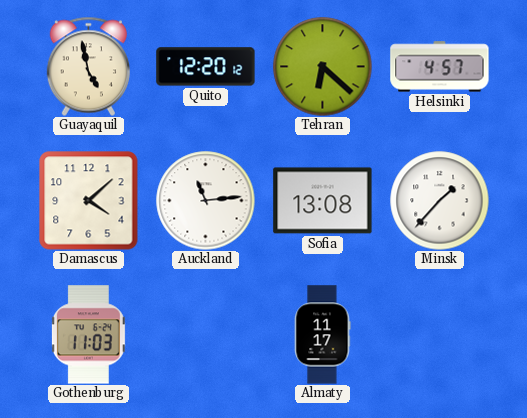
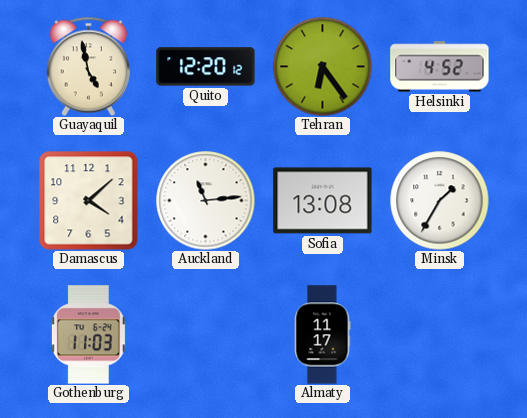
Tehran: 6:22 -> 6:24
Helsinki: 4:57 -> 4:52
Minsk: 1:37 -> 1:35
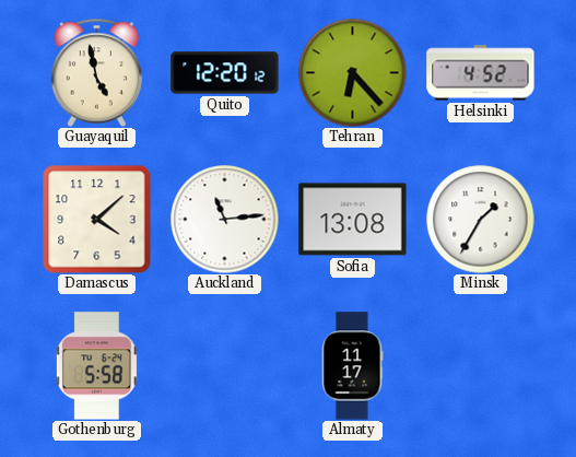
Tehran: 6:24 -> 6:23
Gothenburg: 11:03 -> 5:58
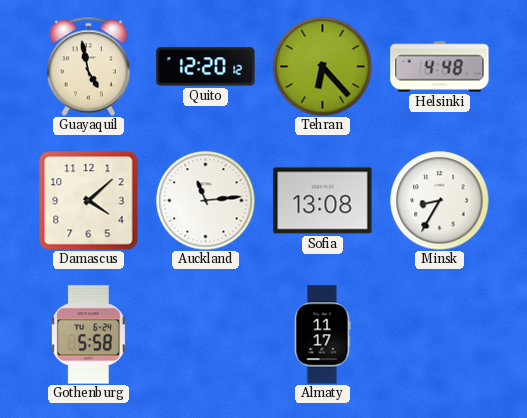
Helsinki: 4:52 -> 4:48
Minsk: 1:35 -> 8:35
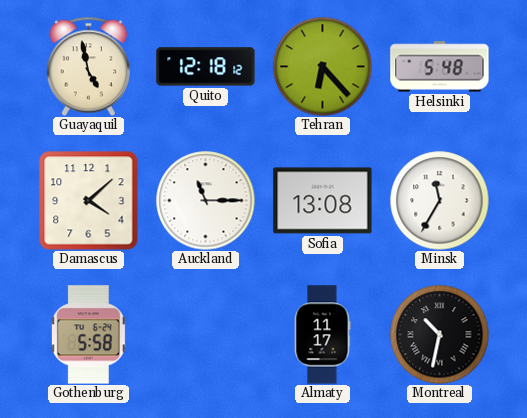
Quito: 12:20 -> 12:18
Helsinki: 4:48 -> 5:48
Auckland: 11:14 -> 11:15
Minsk: 8:35 -> 11:35
Montreal: none -> 10:32
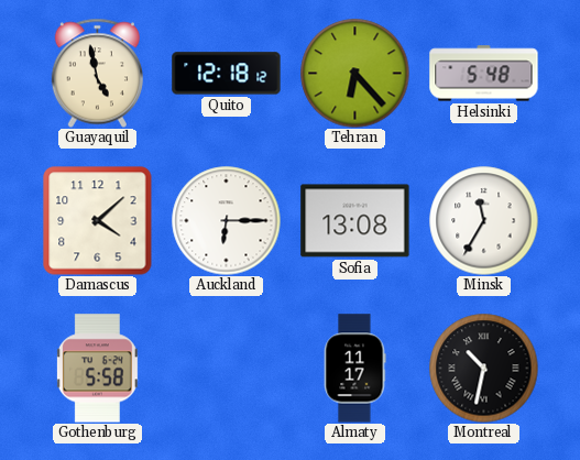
Auckland: 11:15 -> 6:15
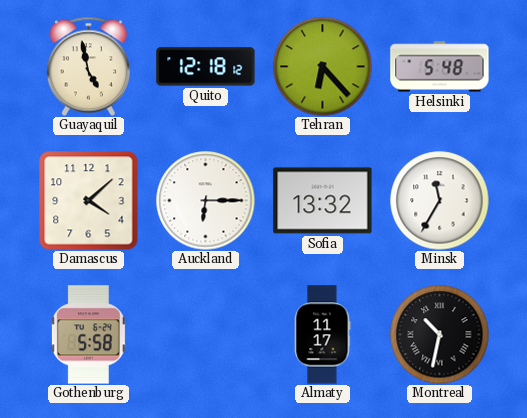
Sofia: 13:08 -> 13:32
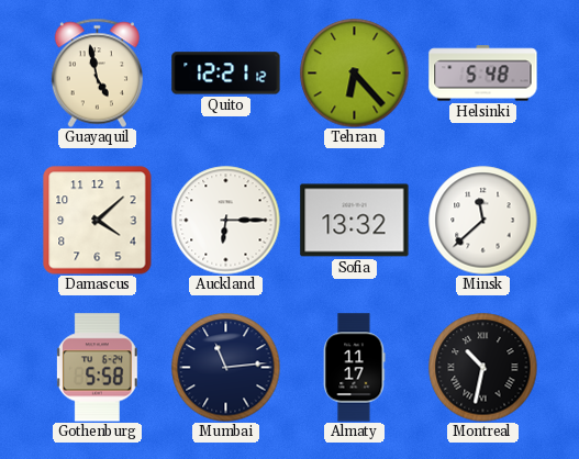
Quito: 12:18 -> 12:21
Minsk: 11:35 -> 11:38
Mumbai: none -> 11:14
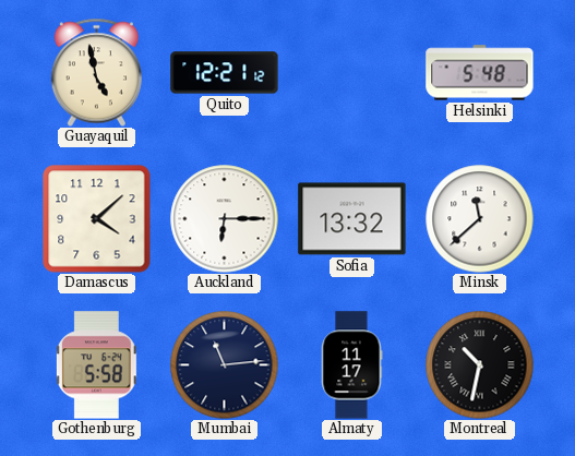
Tehran: 6:23 -> none
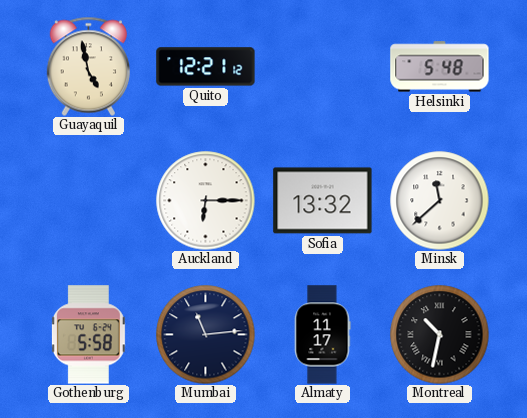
Damascus: 4:08 -> none
